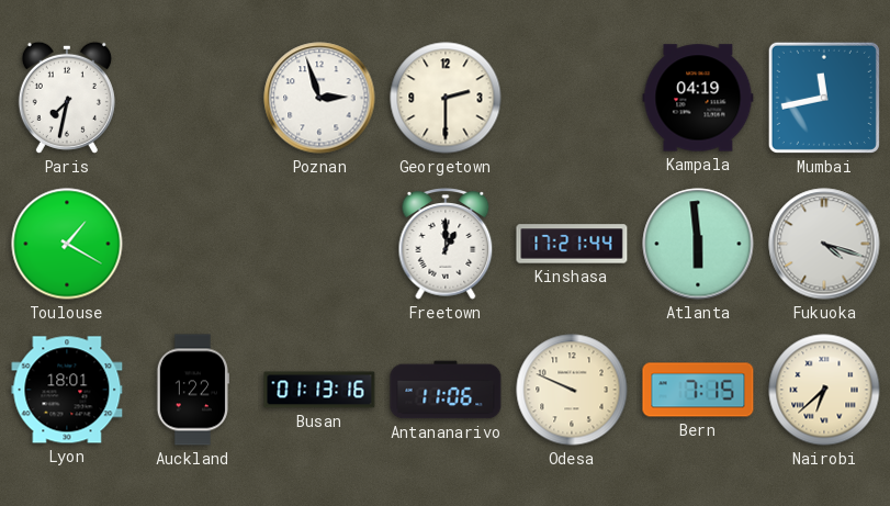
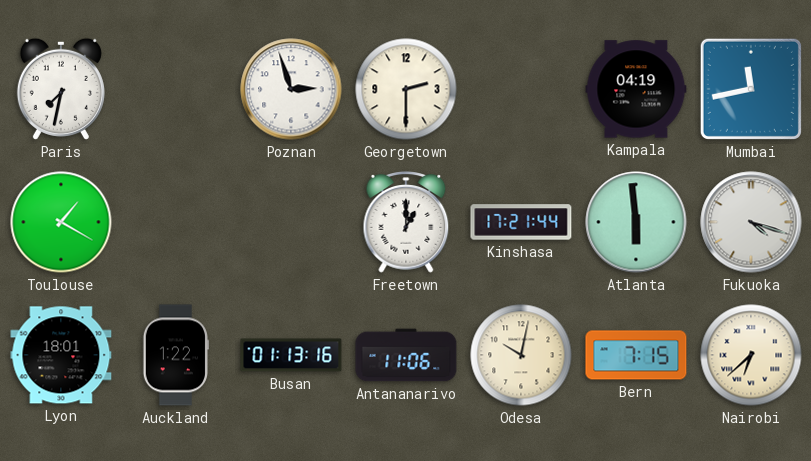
Odesa: 9:49 -> 10:02
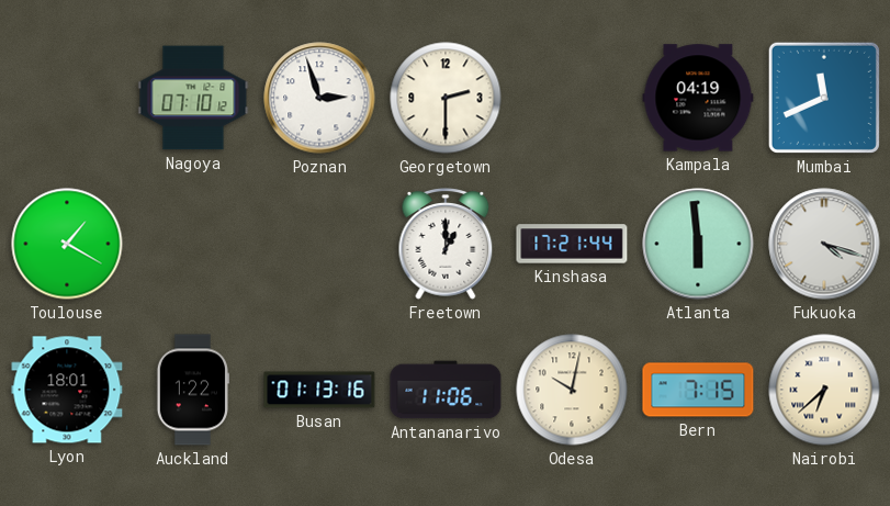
Paris: 7:32 -> none
Nagoya: none -> 07:10
Mumbai: 11:43 -> 11:41
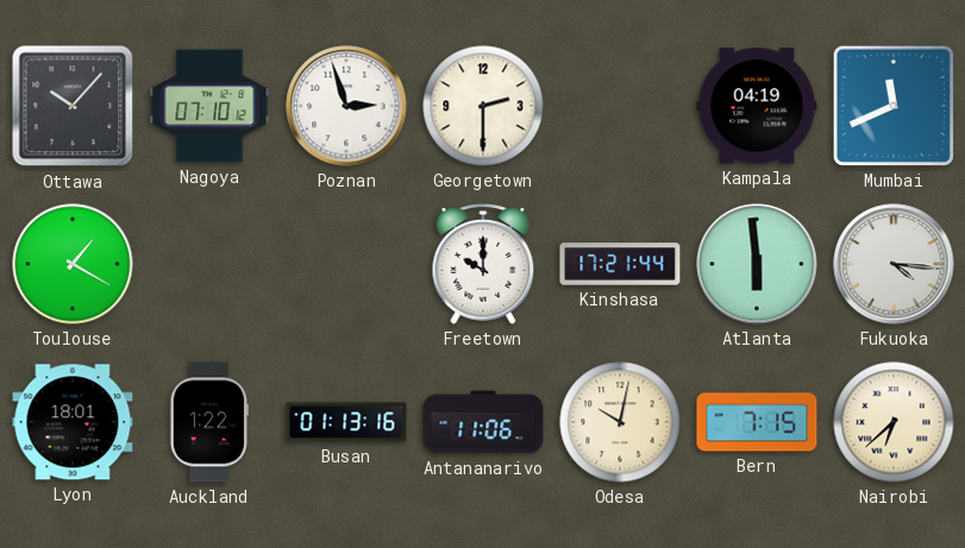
Ottawa: none -> 10:07
Freetown: 1:00 -> 10:00
Fukuoka: 4:18 -> 4:16
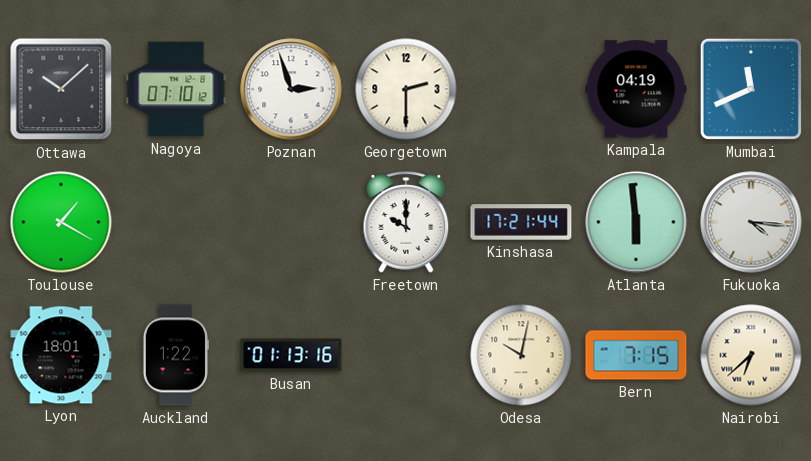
Ottawa: 10:07 -> 10:08
Antananarivo: 11:06 -> none
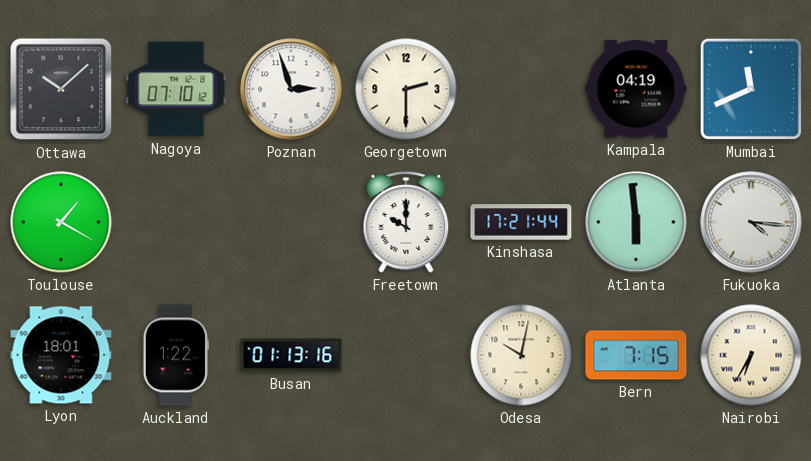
Nairobi: 6:38 -> 6:35
